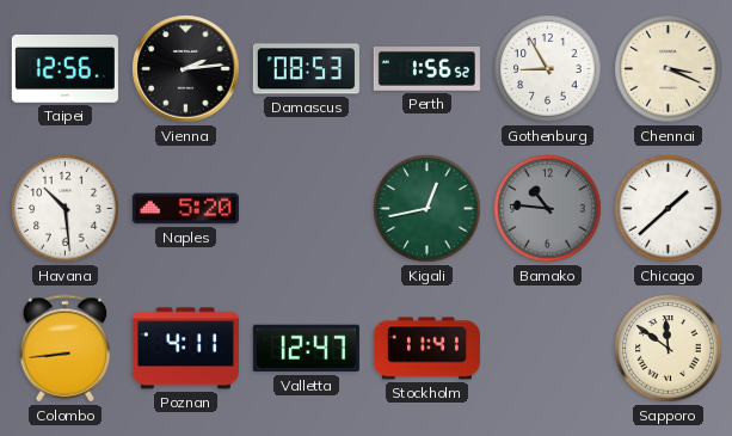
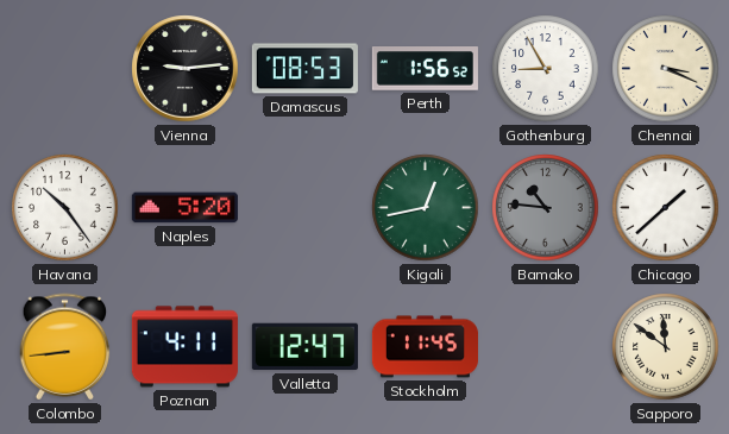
Taipei: 12:56 -> none
Vienna: 2:14 -> 9:14
Havana: 10:29 -> 10:24
Stockholm: 11:41 -> 11:45
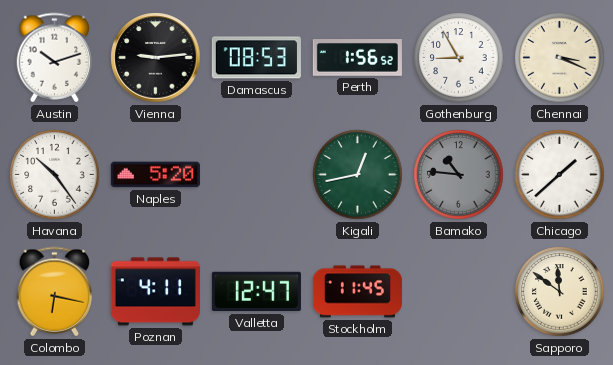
Austin: none -> 10:12
Colombo: 8:44 -> 6:17
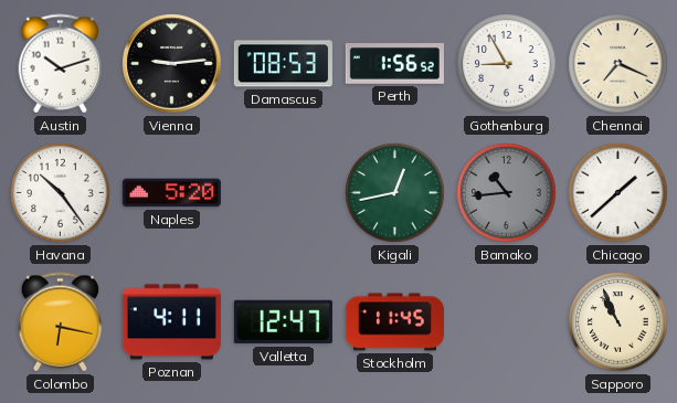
Chennai: 3:19 -> 7:19
Bamako: 10:46 -> 10:44
Sapporo: 11:51 -> 10:56
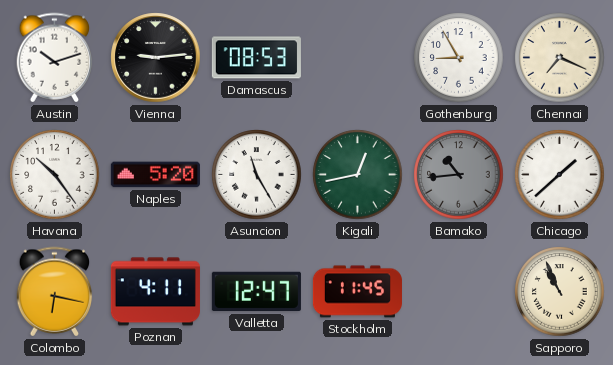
Perth: 1:56 -> none
Asuncion: none -> 11:25
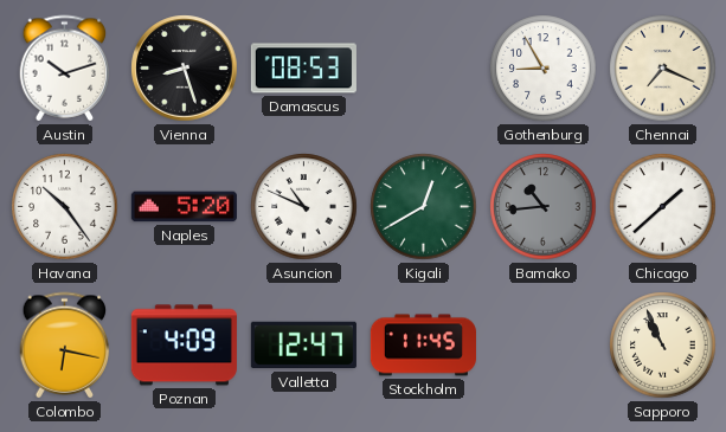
Vienna: 9:14 -> 8:27
Asuncion: 11:25 -> 10:49
Kigali: 12:43 -> 12:40
Poznan: 4:11 -> 4:09
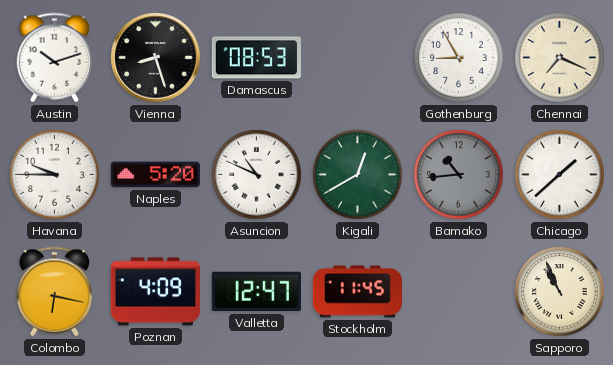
Havana: 10:24 -> 9:45
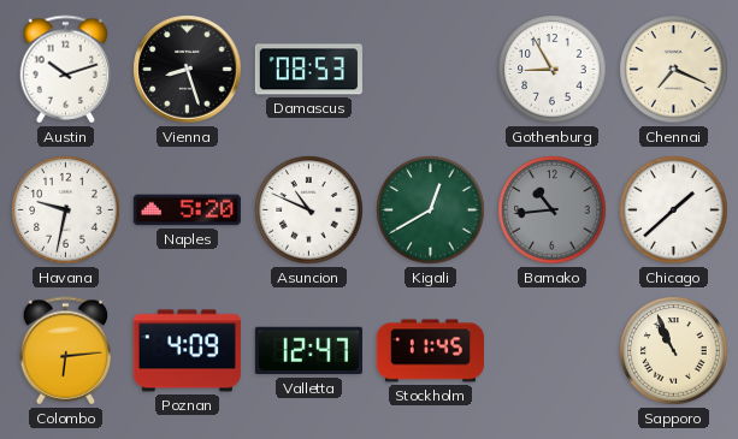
Havana: 9:45 -> 9:32
Colombo: 6:17 -> 6:14
